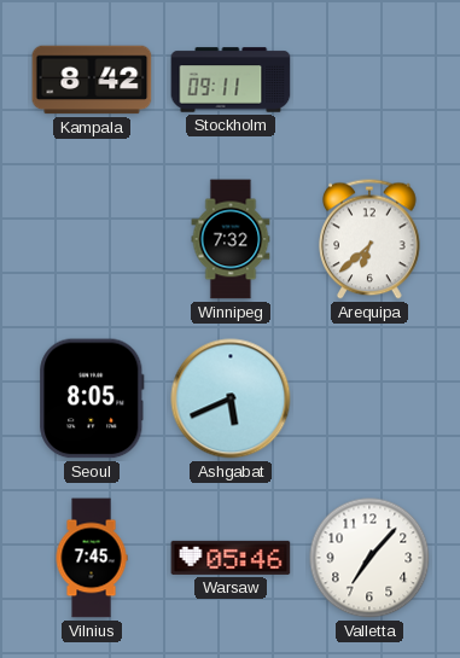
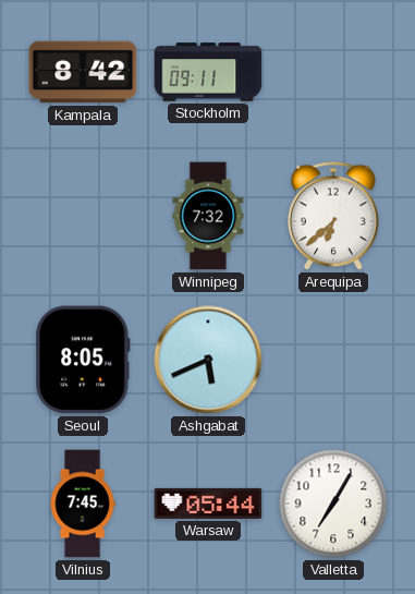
Warsaw: 05:46 -> 05:44
Valletta: 7:07 -> 7:05
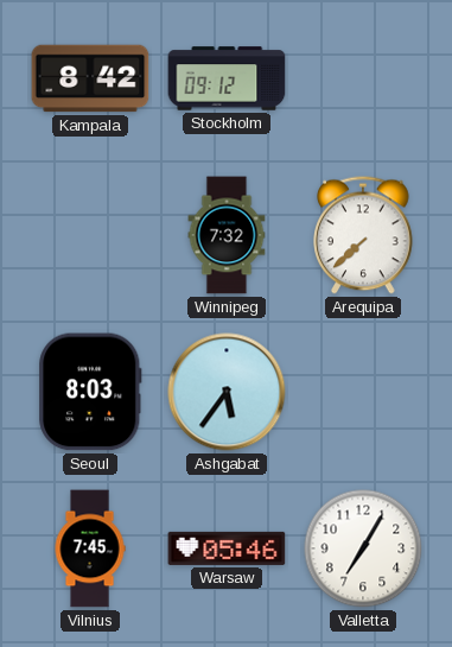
Stockholm: 09:11 -> 09:12
Arequipa: 6:38 -> 7:38
Seoul: 8:05 -> 8:03
Ashgabat: 5:41 -> 5:36
Warsaw: 05:44 -> 05:46
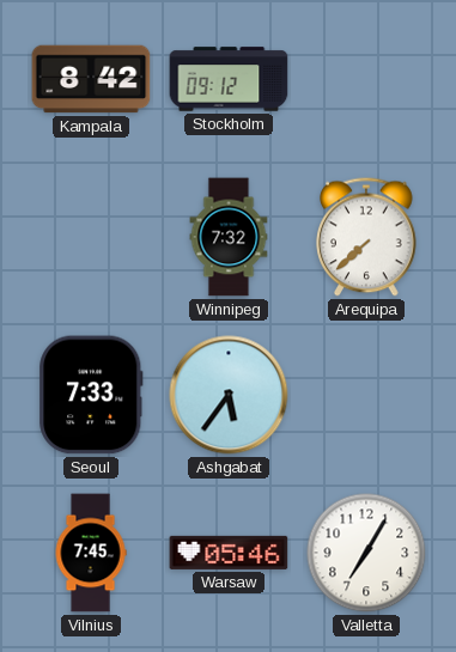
Seoul: 8:03 -> 7:33
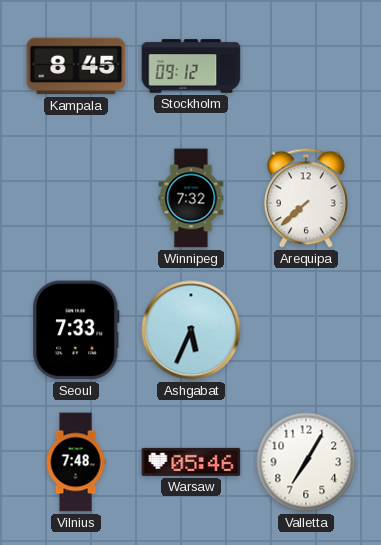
Kampala: 8:42 -> 8:45
Ashgabat: 5:36 -> 5:34
Vilnius: 7:45 -> 7:48
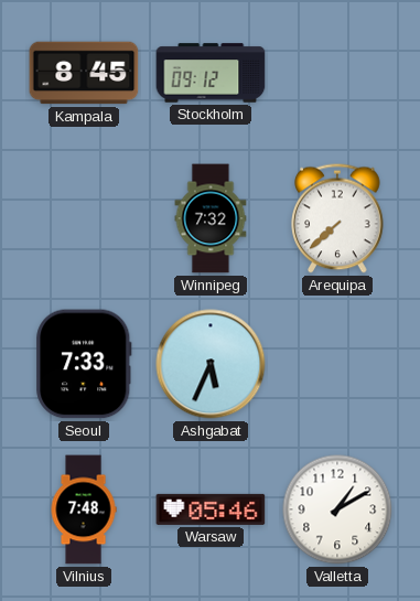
Valletta: 7:05 -> 1:10
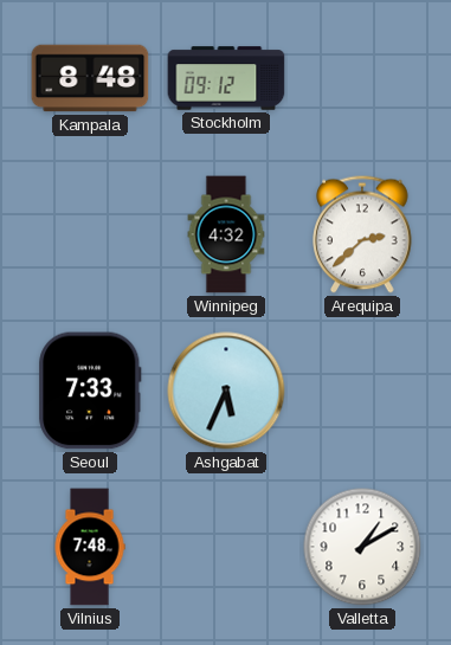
Kampala: 8:45 -> 8:48
Winnipeg: 7:32 -> 4:32
Arequipa: 7:38 -> 2:38
Warsaw: 05:46 -> none
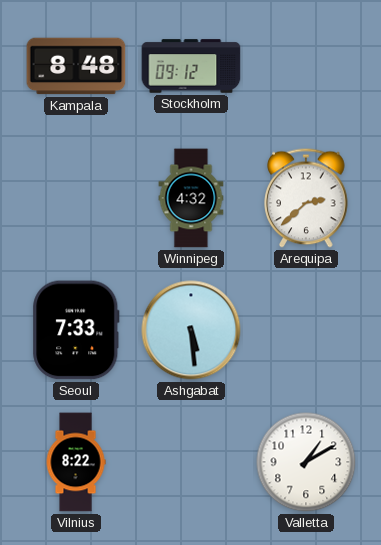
Ashgabat: 5:34 -> 5:29
Vilnius: 7:48 -> 8:22
